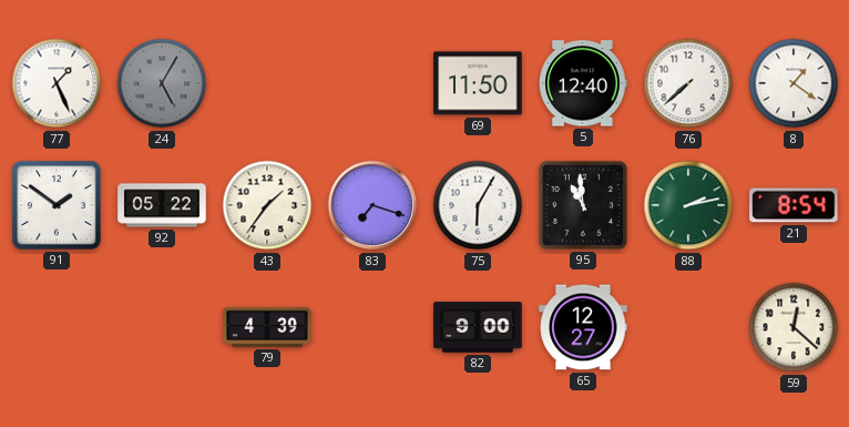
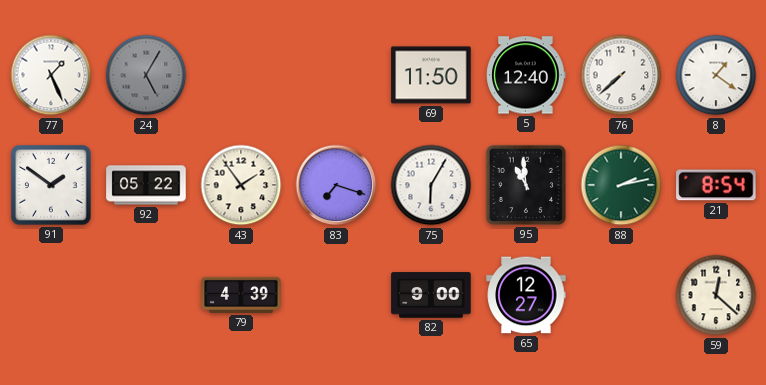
43: 1:36 -> 1:54
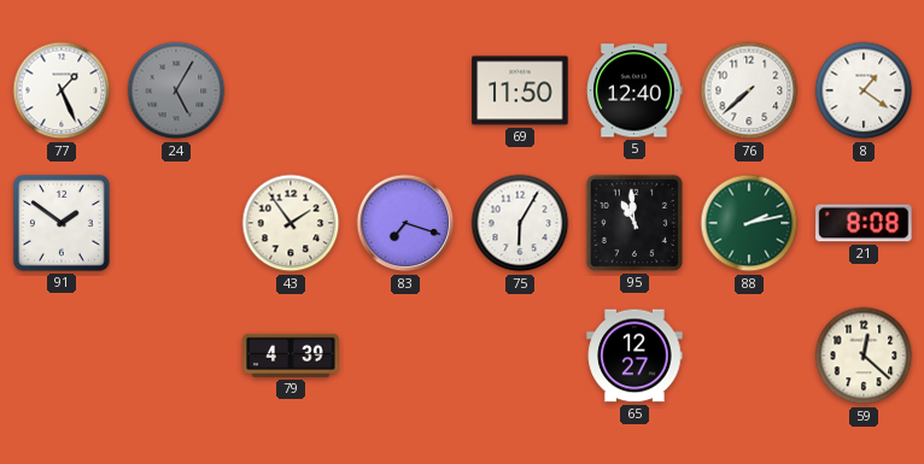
92: 05:22 -> none
21: 8:54 -> 8:08
82: 9:00 -> none
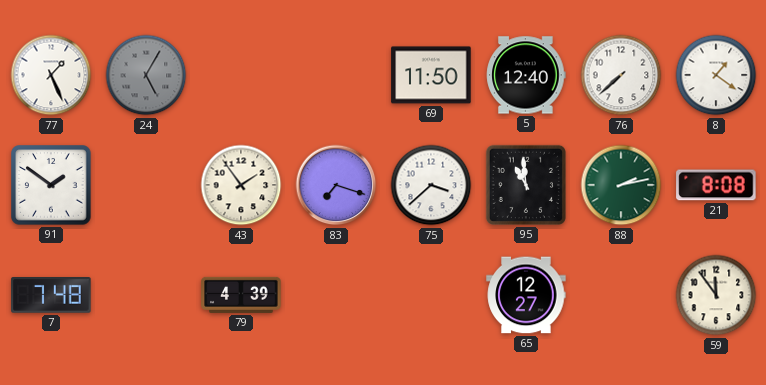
75: 6:05 -> 3:38
7: none -> 7:48
59: 12:22 -> 11:54
